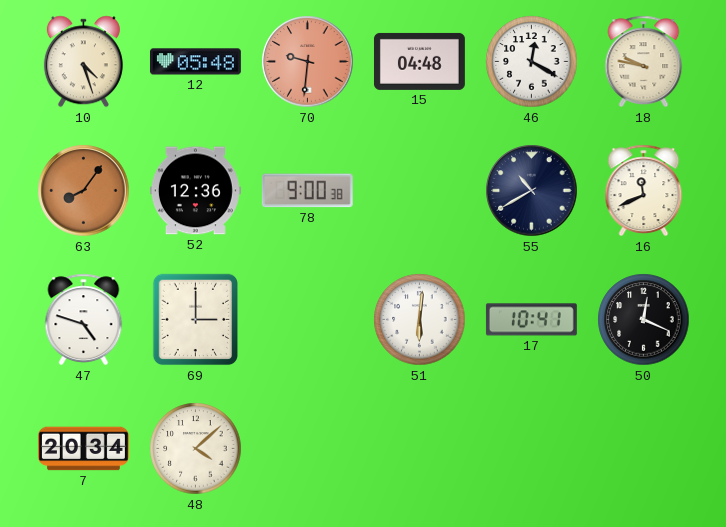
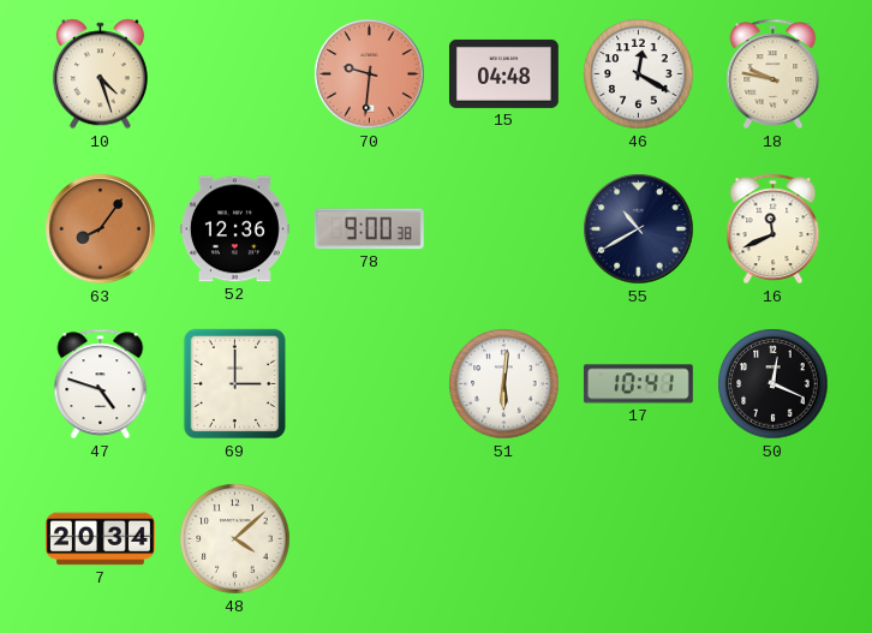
12: 05:48 -> none
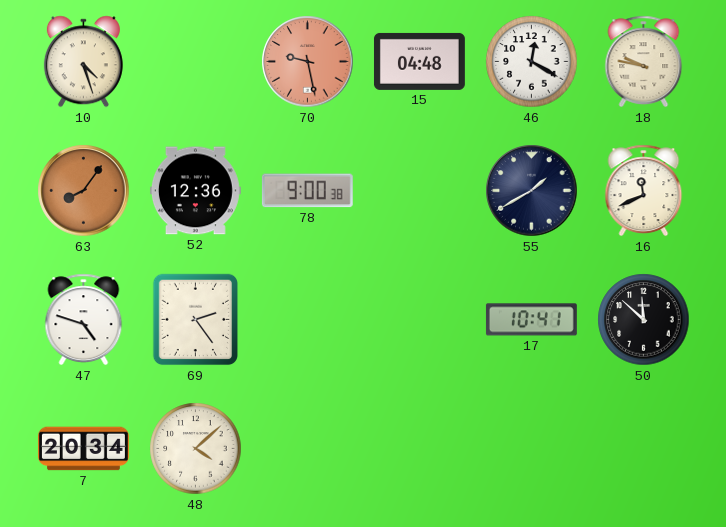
70: 9:31 -> 9:28
55: 10:40 -> 1:40
69: 3:00 -> 2:24
51: 6:01 -> none
50: 12:19 -> 11:52
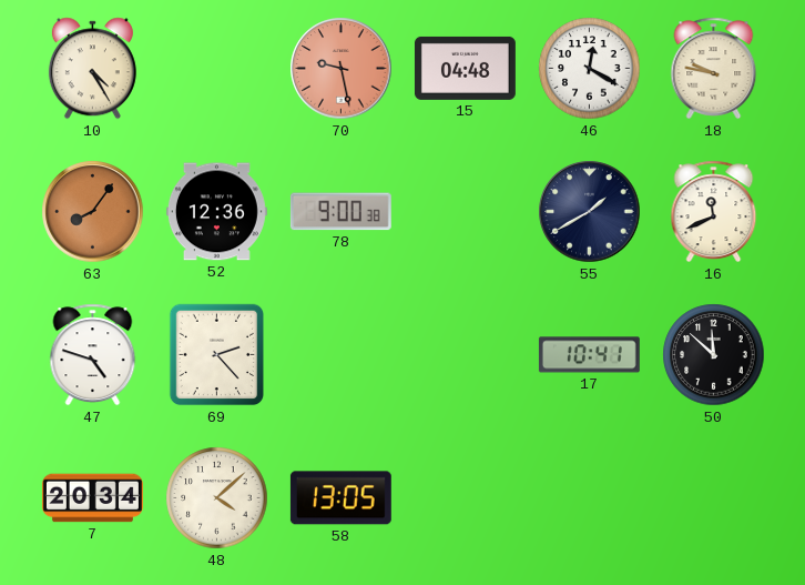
10: 4:27 -> 4:25
69: 2:24 -> 2:23
58: none -> 13:05
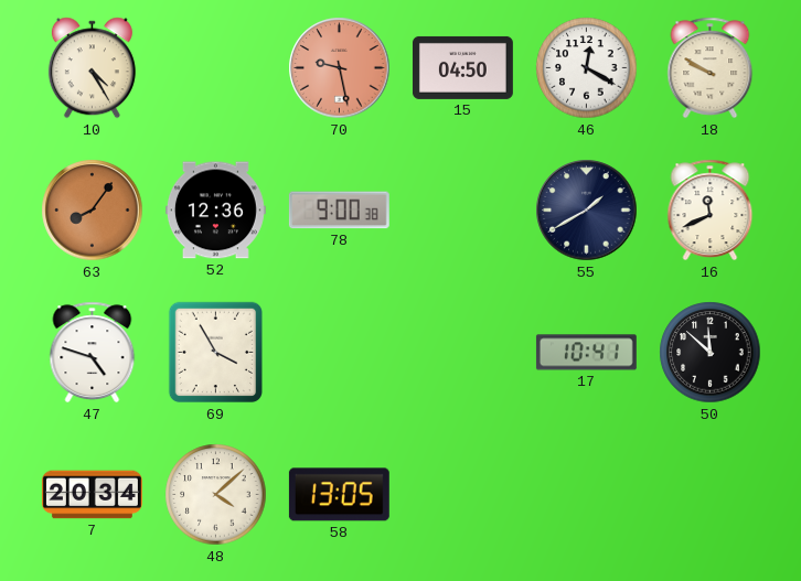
15: 04:48 -> 04:50
18: 9:47 -> 9:50
69: 2:23 -> 3:55
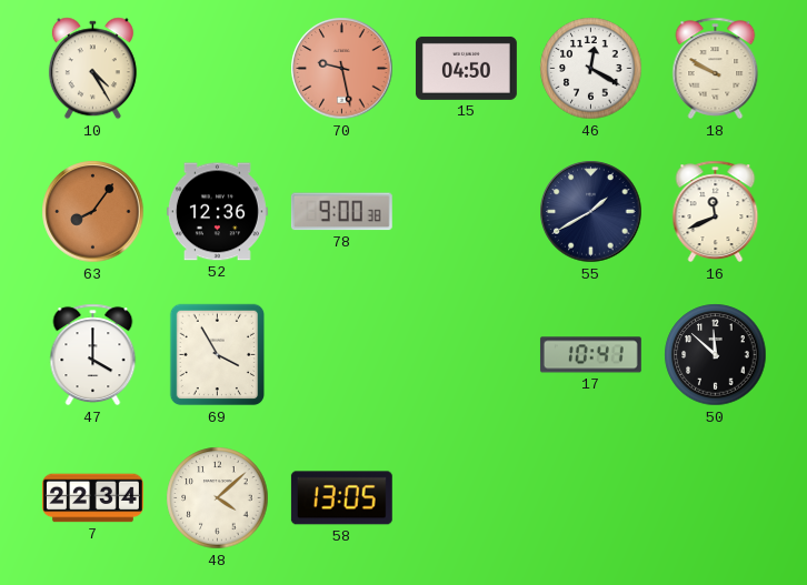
47: 4:48 -> 4:00
7: 20:34 -> 22:34
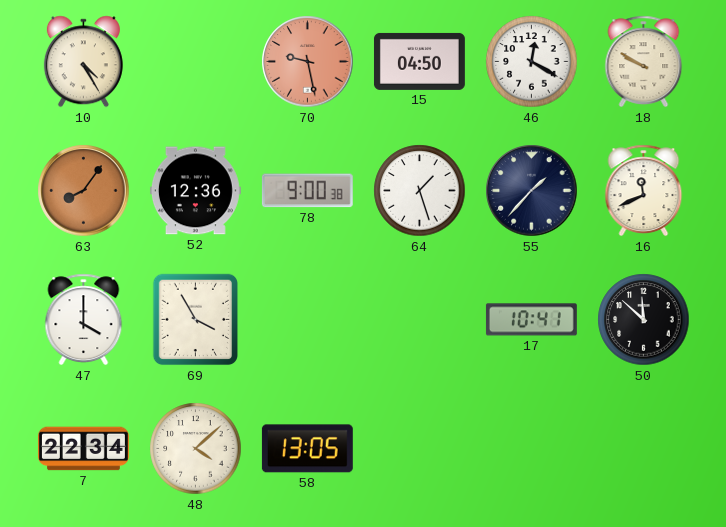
64: none -> 1:27
55: 1:40 -> 1:37
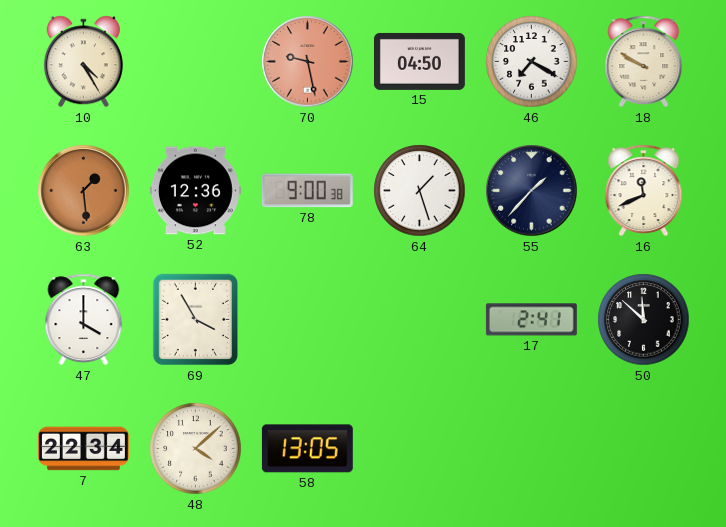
46: 12:20 -> 7:20
63: 8:06 -> 1:29
17: 10:41 -> 2:41
